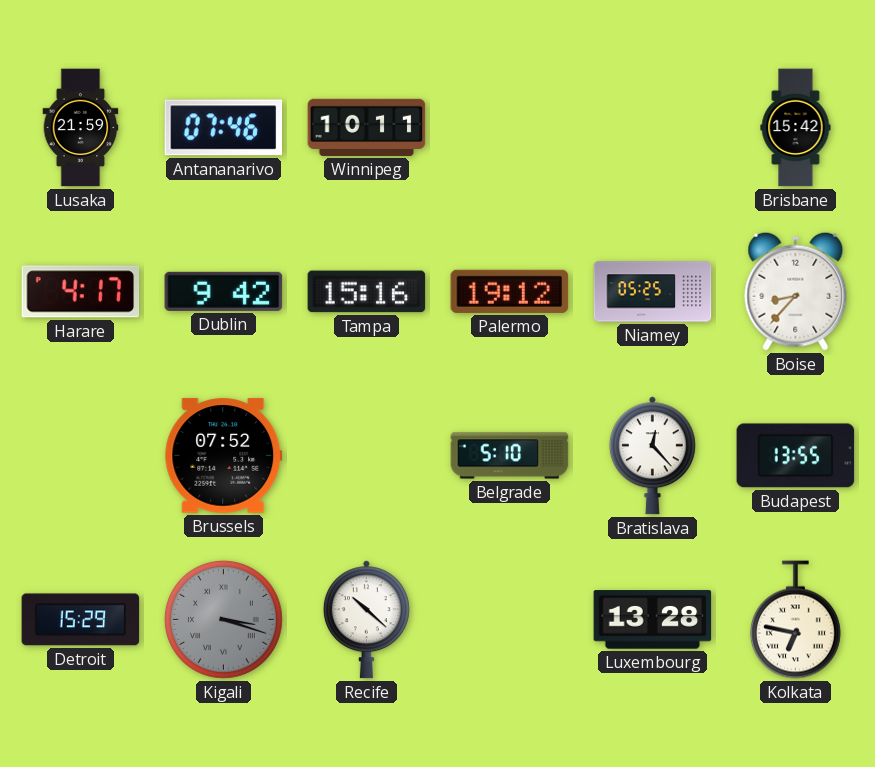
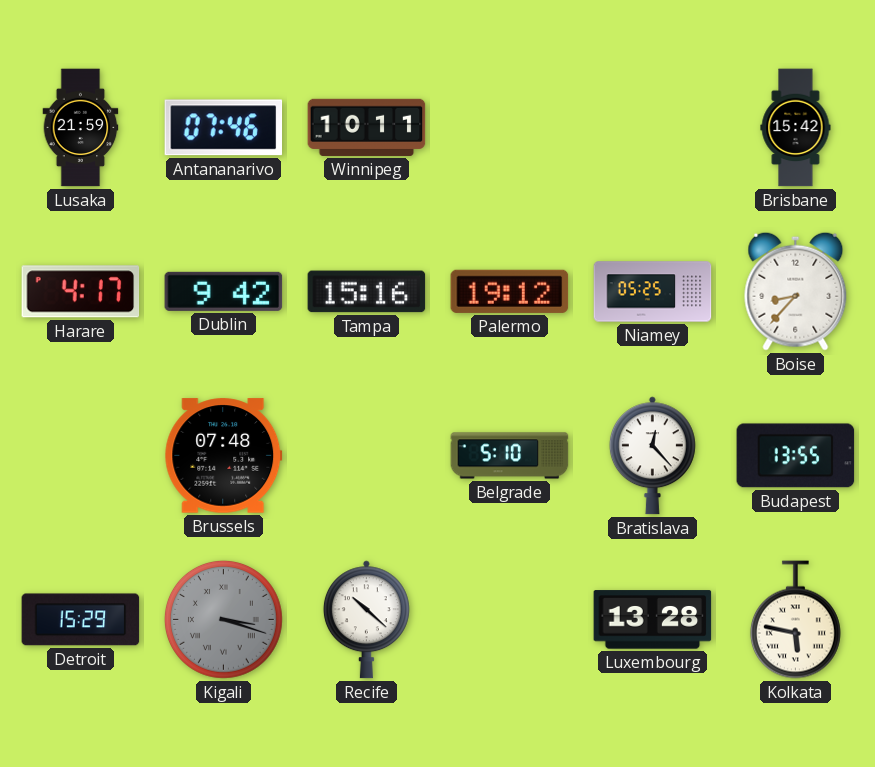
Brussels: 07:52 -> 07:48
Kolkata: 6:47 -> 5:47
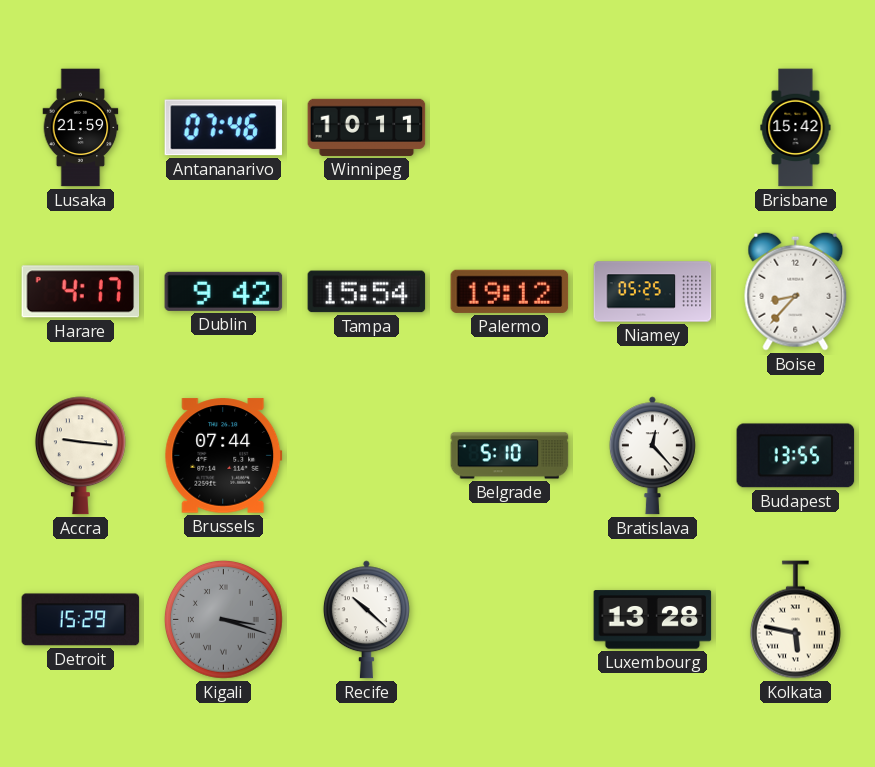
Tampa: 15:16 -> 15:54
Accra: none -> 9:16
Brussels: 07:48 -> 07:44
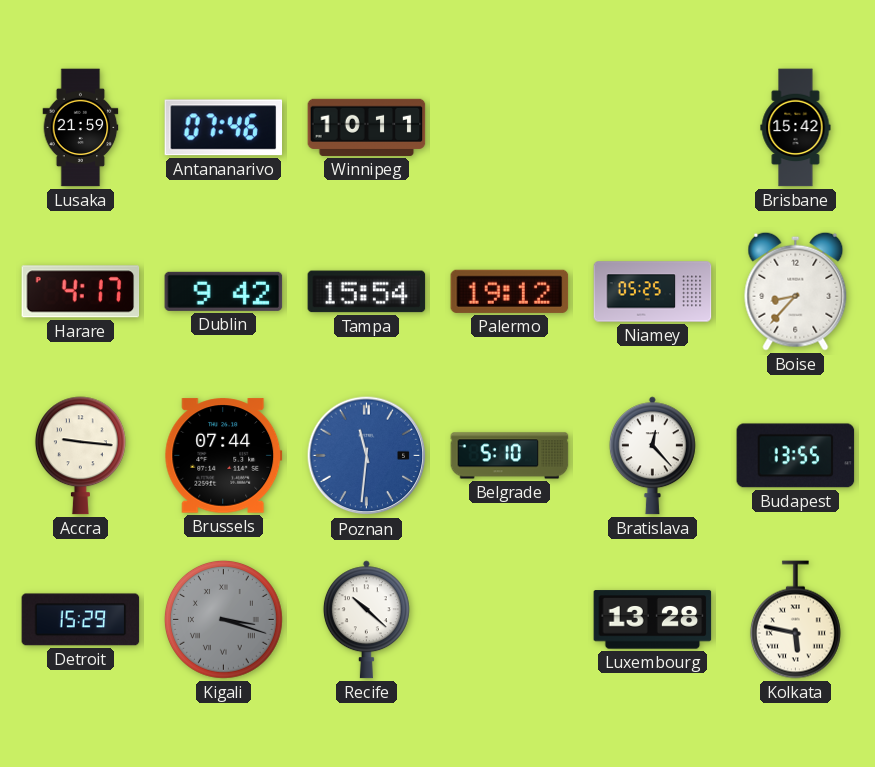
Poznan: none -> 11:31
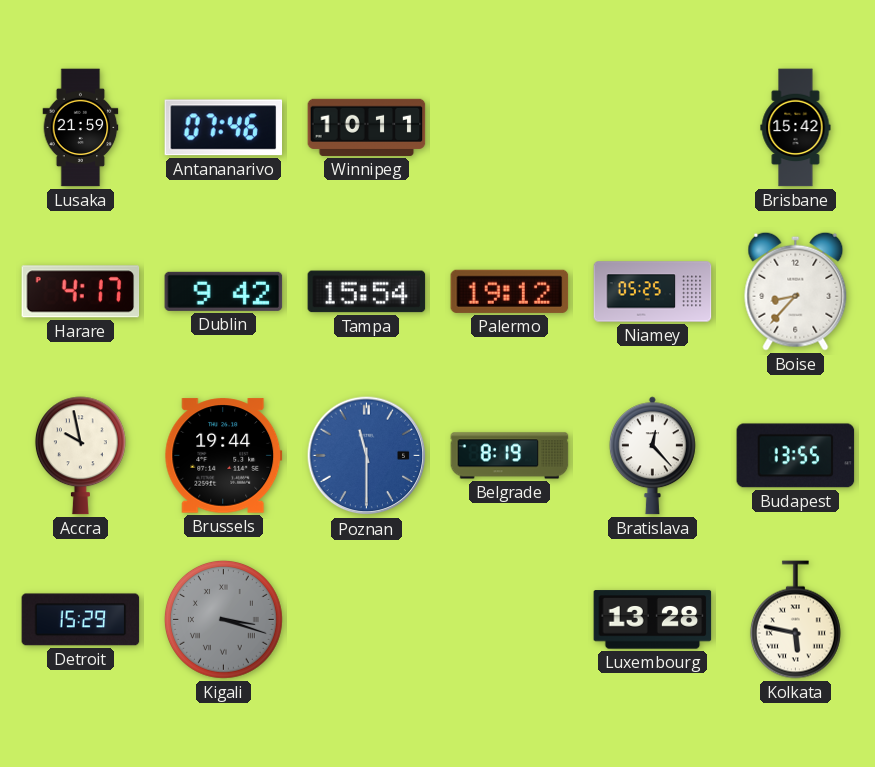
Accra: 9:16 -> 9:58
Brussels: 07:44 -> 19:44
Poznan: 11:31 -> 11:30
Belgrade: 5:10 -> 8:19
Recife: 10:22 -> none
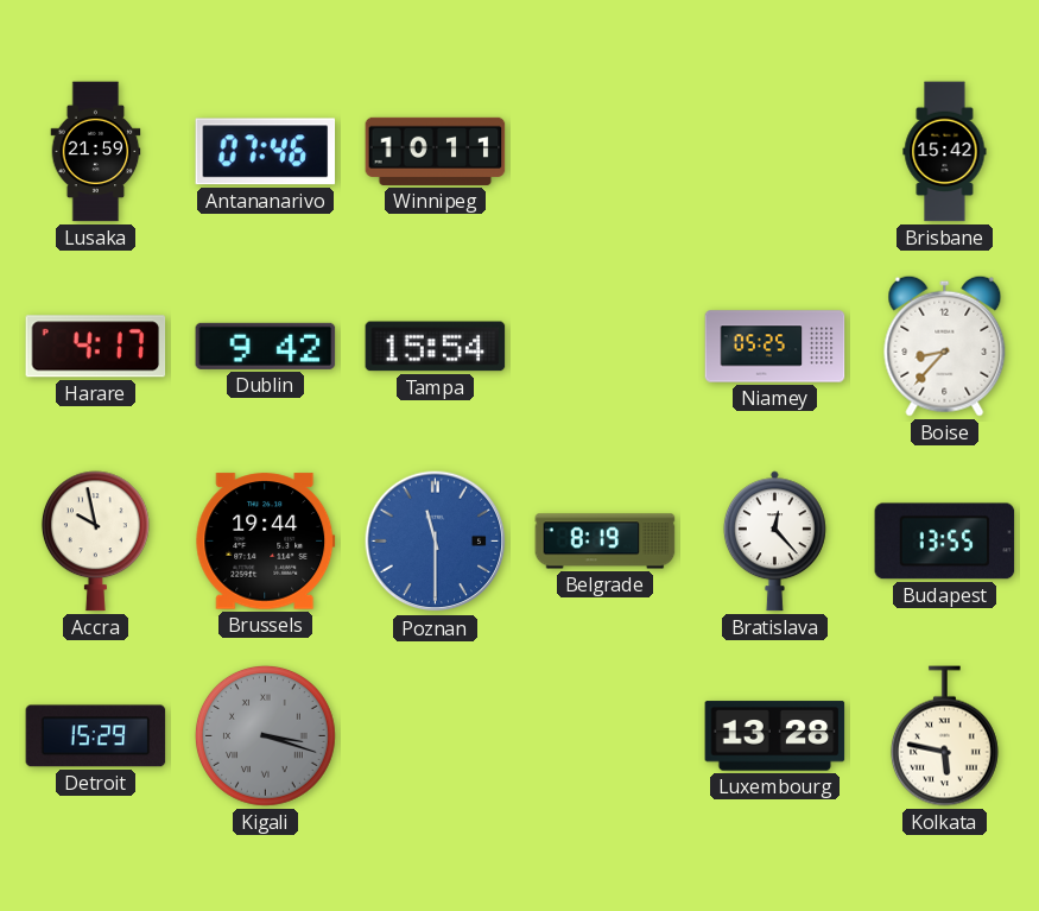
Palermo: 19:12 -> none
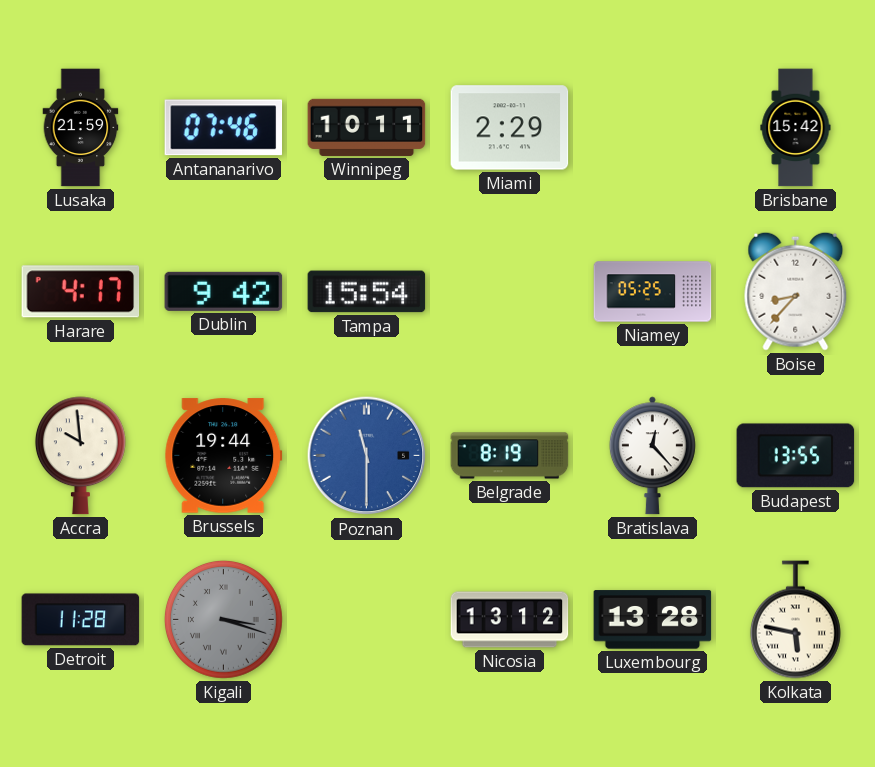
Miami: none -> 2:29
Accra: 9:58 -> 9:59
Detroit: 15:29 -> 11:28
Nicosia: none -> 13:12
